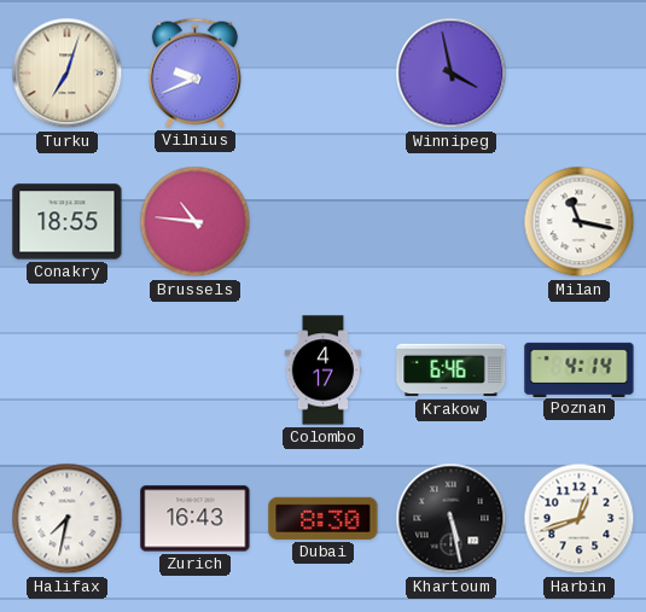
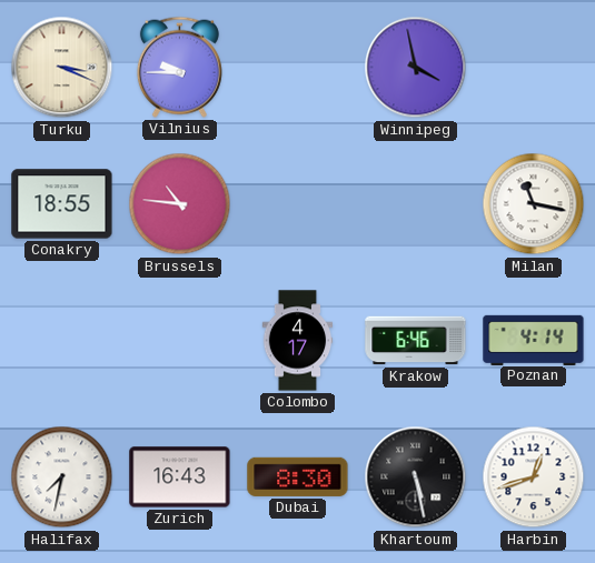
Turku: 7:03 -> 3:19
Vilnius: 9:41 -> 9:45
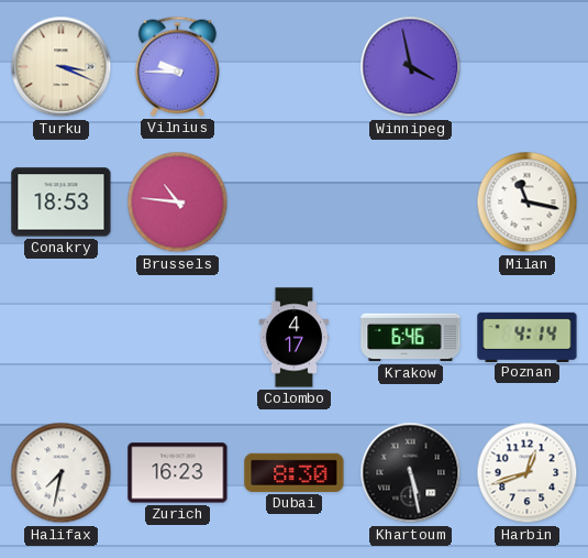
Conakry: 18:55 -> 18:53
Zurich: 16:43 -> 16:23
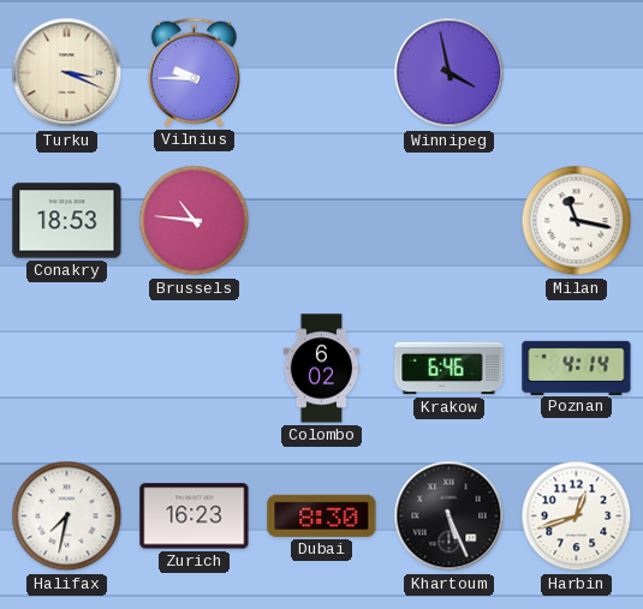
Colombo: 4:17 -> 6:02
Khartoum: 5:28 -> 5:26
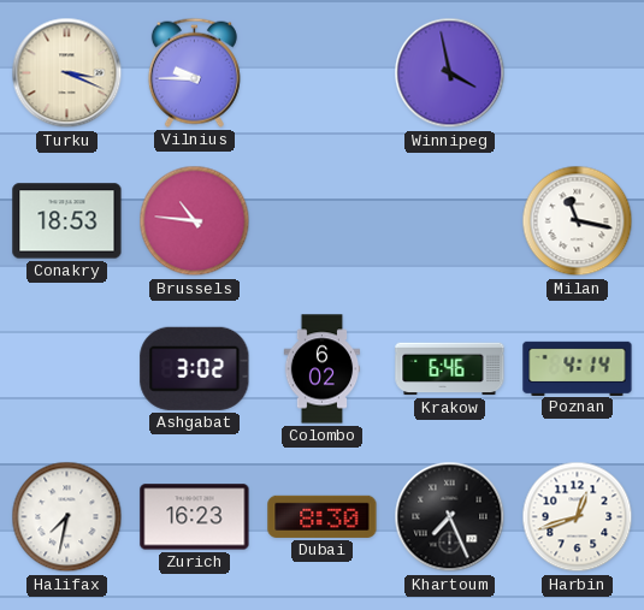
Ashgabat: none -> 3:02
Khartoum: 5:26 -> 7:26
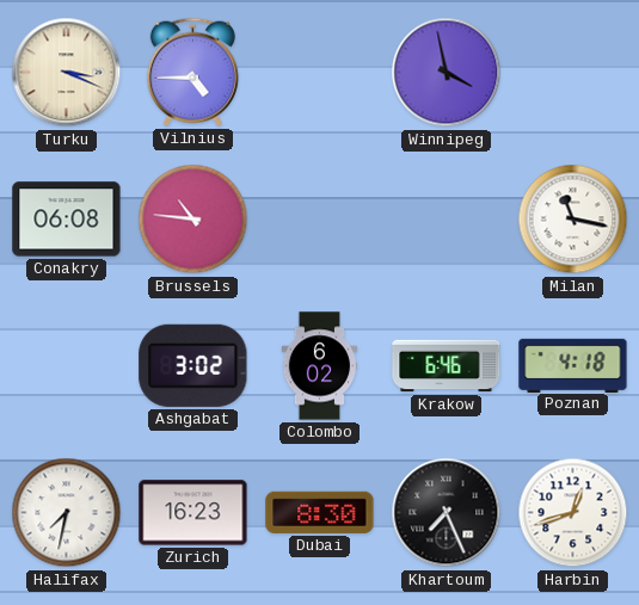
Vilnius: 9:45 -> 4:45
Conakry: 18:53 -> 06:08
Poznan: 4:14 -> 4:18
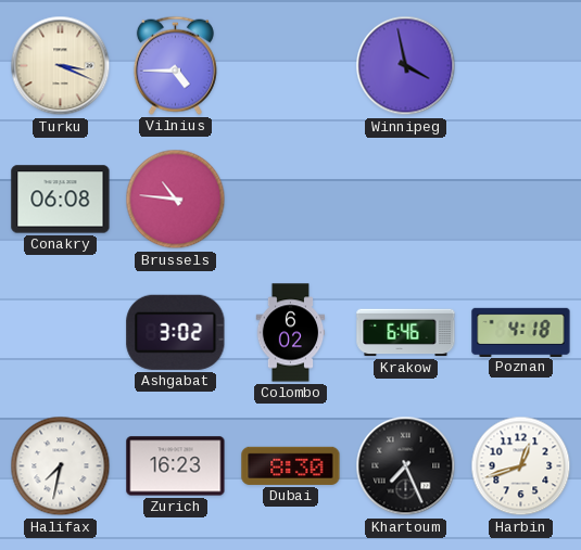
Milan: 11:17 -> none
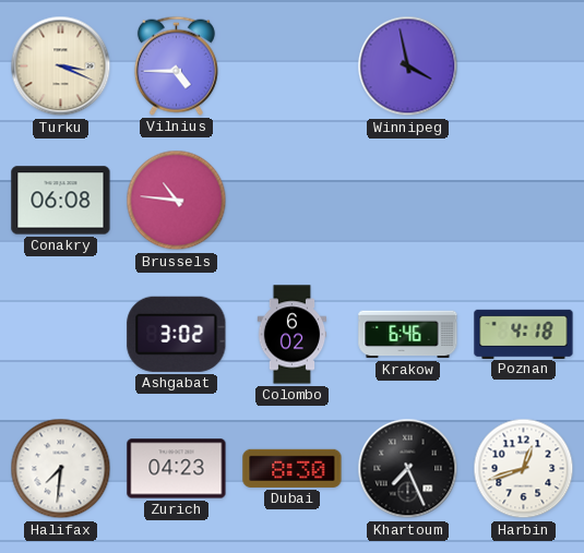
Halifax: 7:32 -> 7:31
Zurich: 16:23 -> 04:23
